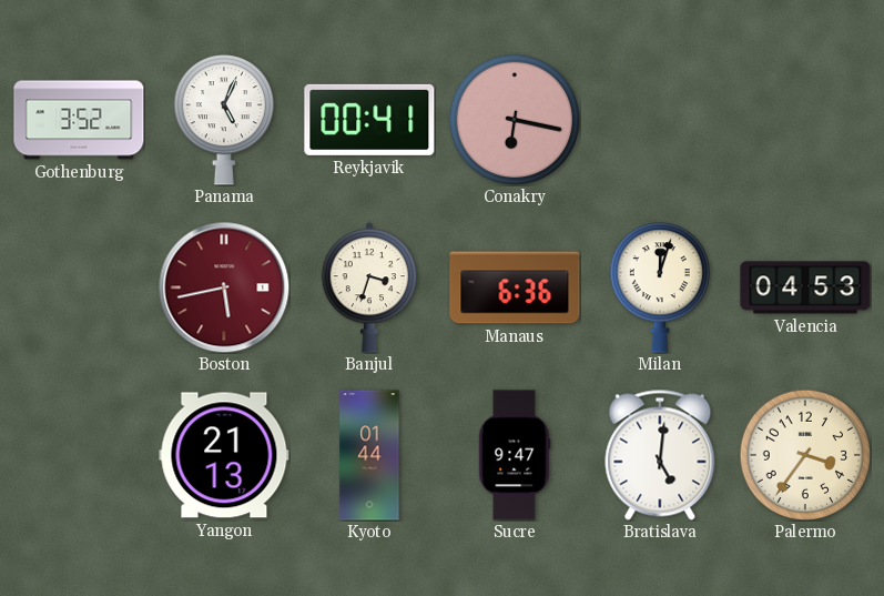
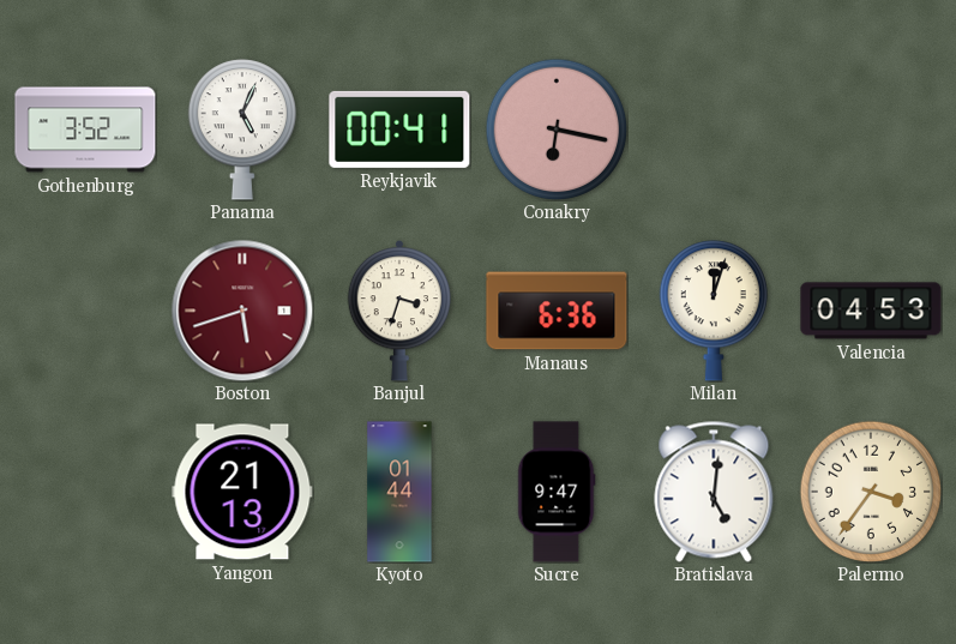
Boston: 5:43 -> 5:42
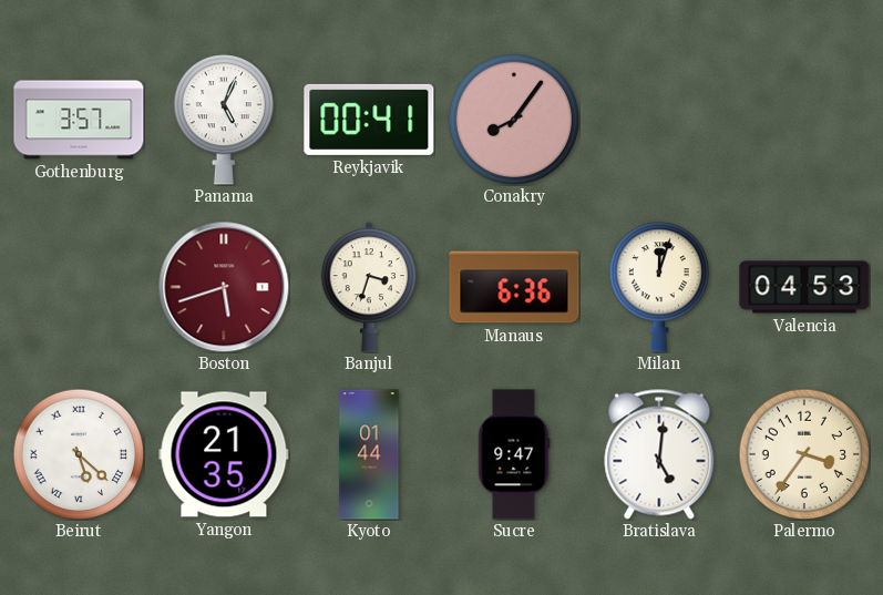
Gothenburg: 3:52 -> 3:57
Conakry: 6:17 -> 8:06
Beirut: none -> 5:22
Yangon: 21:13 -> 21:35
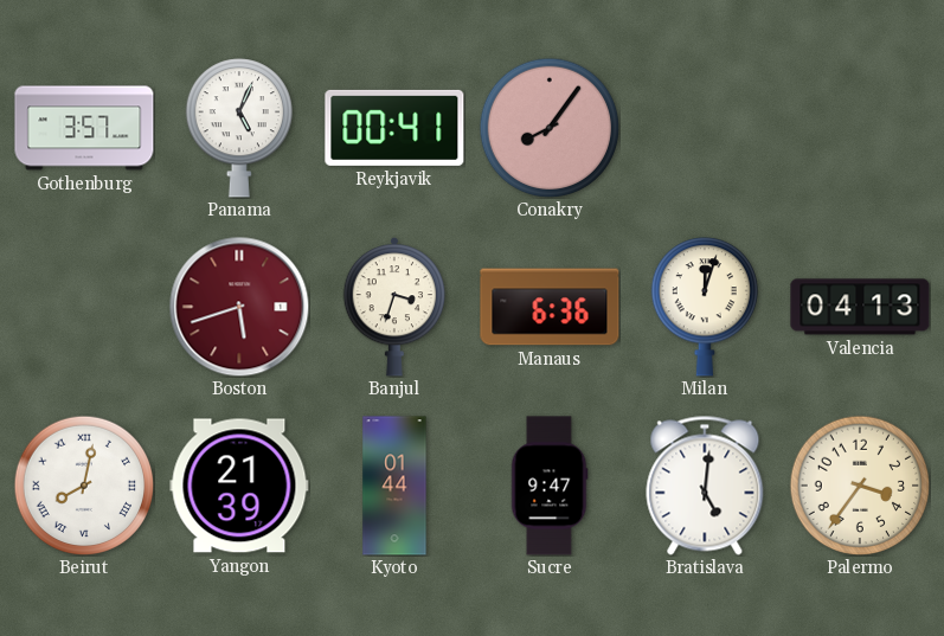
Valencia: 04:53 -> 04:13
Beirut: 5:22 -> 8:02
Yangon: 21:35 -> 21:39
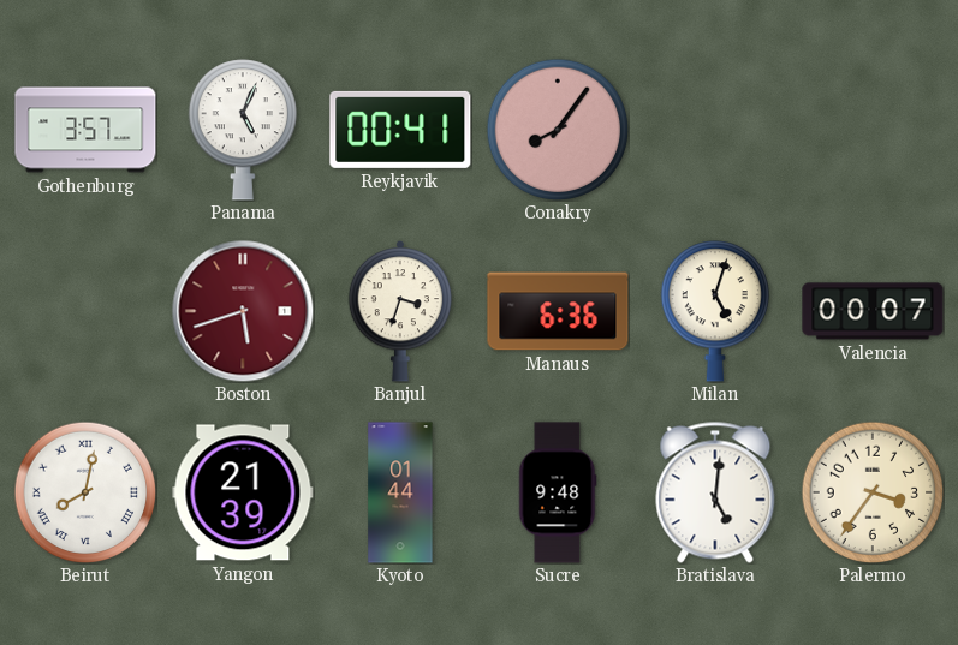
Milan: 12:03 -> 5:03
Valencia: 04:13 -> 00:07
Sucre: 9:47 -> 9:48
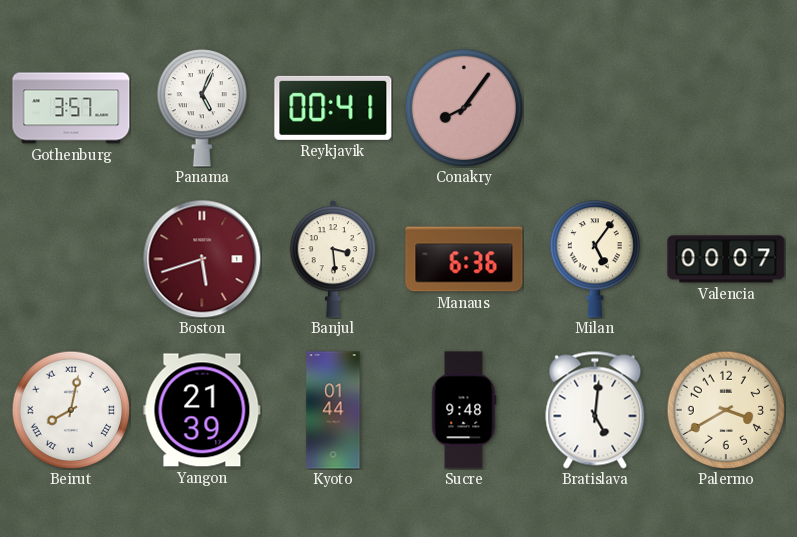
Banjul: 3:33 -> 3:29
Milan: 5:03 -> 5:06
Palermo: 3:36 -> 3:40
